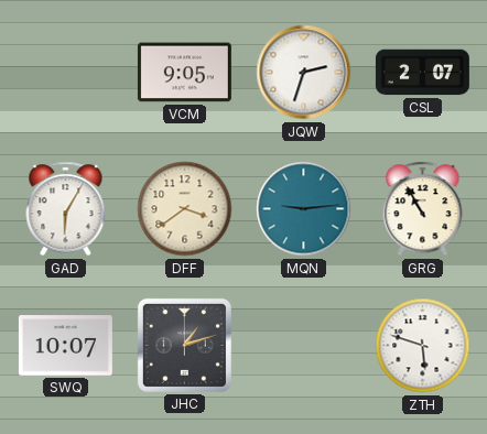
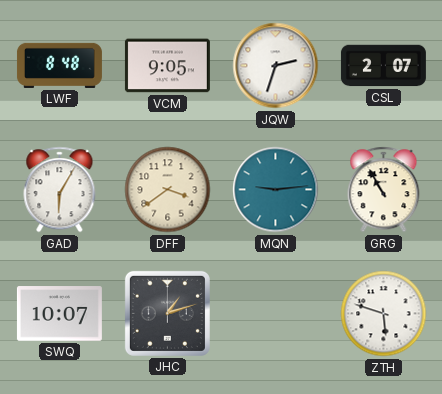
LWF: none -> 8:48
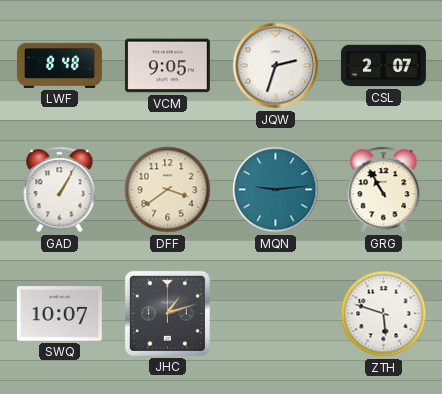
GAD: 6:05 -> 1:05
